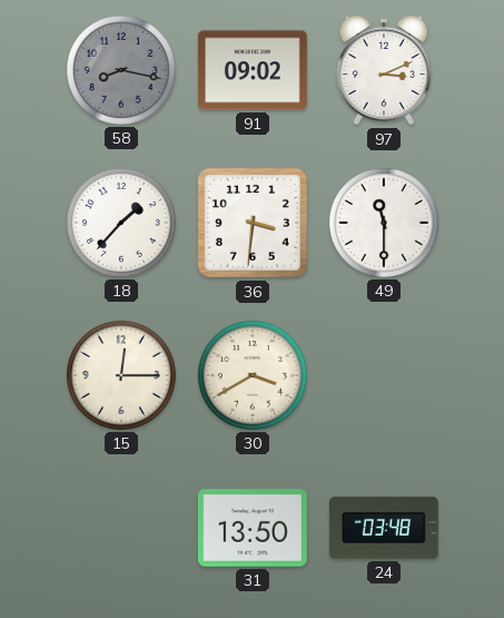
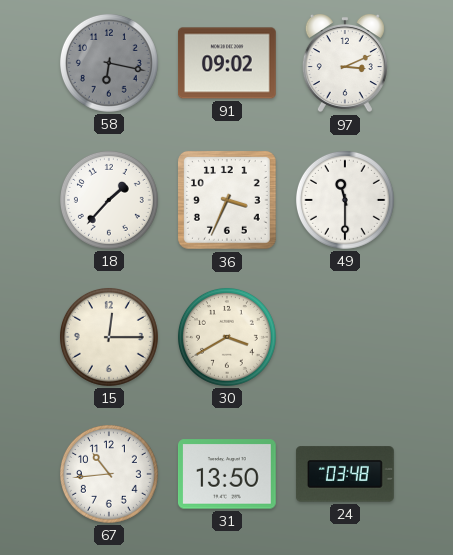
58: 8:17 -> 6:17
36: 3:31 -> 3:34
67: none -> 10:44
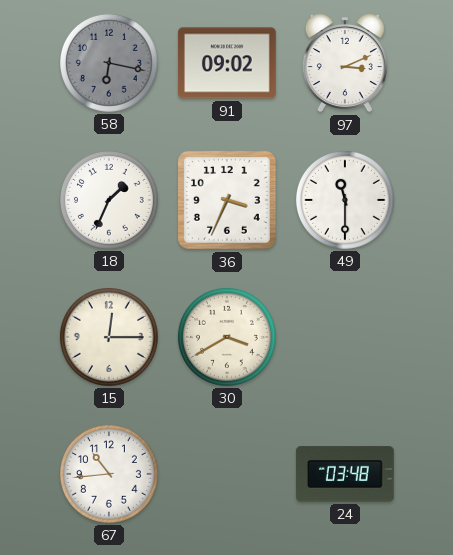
18: 1:37 -> 1:34
31: 13:50 -> none
